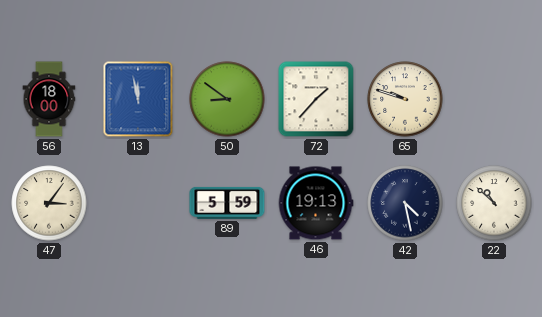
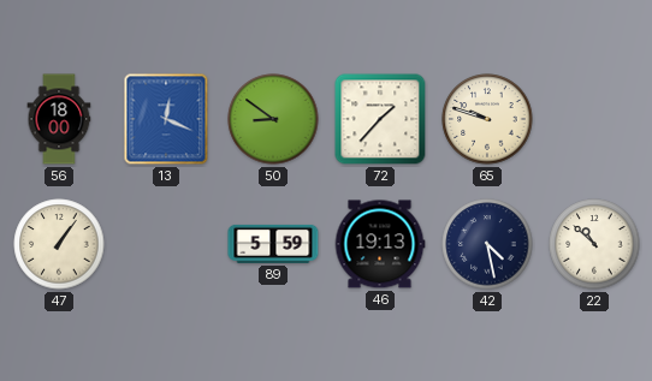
13: 11:58 -> 12:19
47: 3:06 -> 1:06
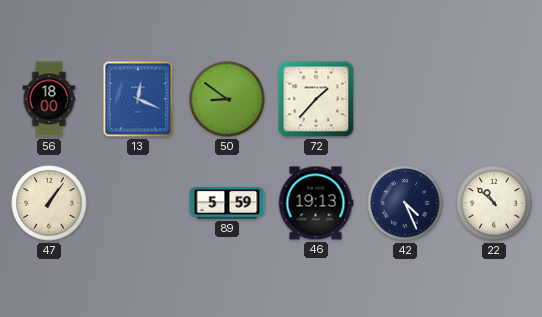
65: 9:48 -> none
42: 4:28 -> 4:26
